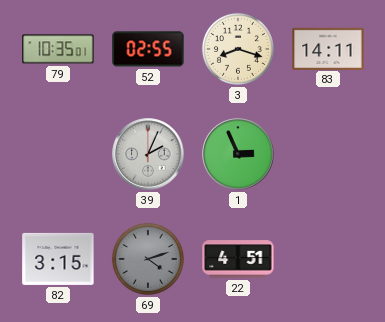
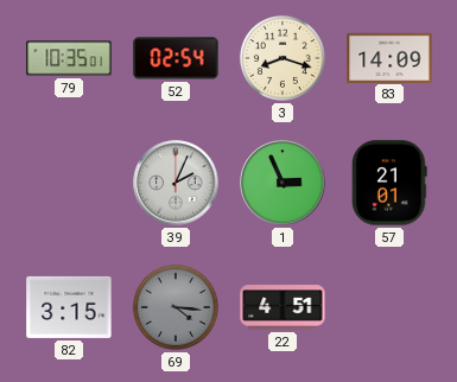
52: 02:55 -> 02:54
83: 14:11 -> 14:09
57: none -> 21:01
69: 4:12 -> 4:16
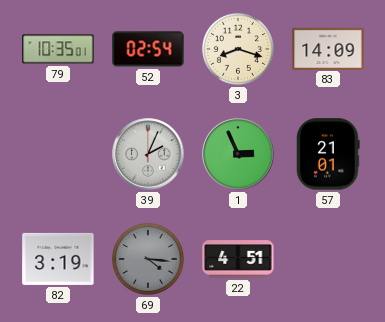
82: 3:15 -> 3:19
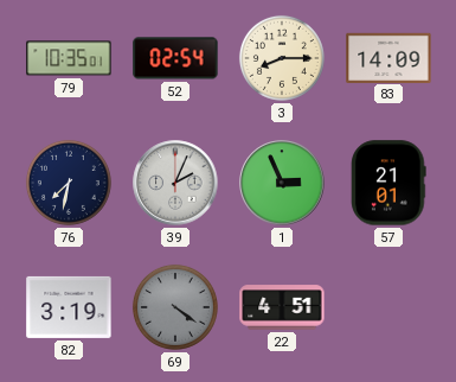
3: 8:18 -> 8:15
76: none -> 7:32
69: 4:16 -> 4:21
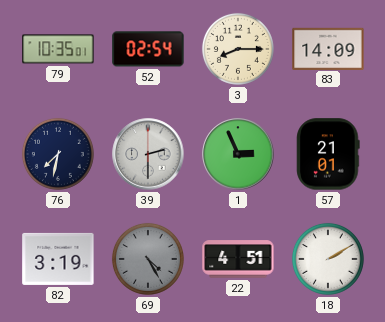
39: 2:04 -> 2:30
69: 4:21 -> 4:25
18: none -> 2:10
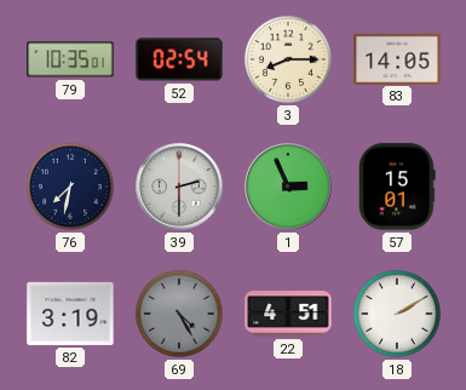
83: 14:09 -> 14:05
57: 21:01 -> 15:01
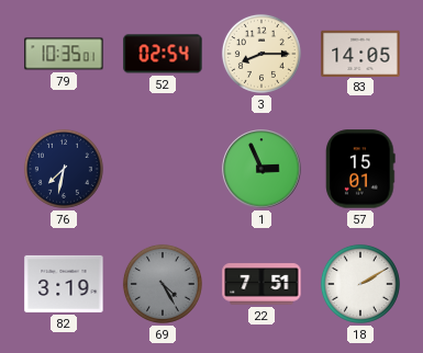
39: 2:30 -> none
22: 4:51 -> 7:51
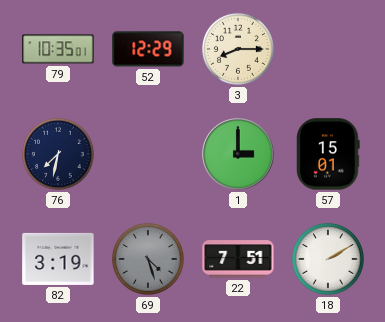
52: 02:54 -> 12:29
83: 14:05 -> none
1: 2:56 -> 3:00
69: 4:25 -> 4:27
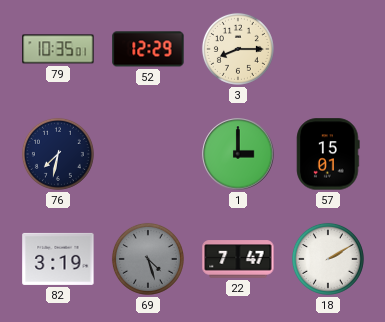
22: 7:51 -> 7:47
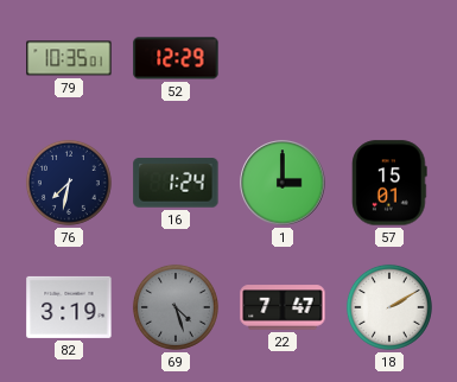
3: 8:15 -> none
16: none -> 1:24
